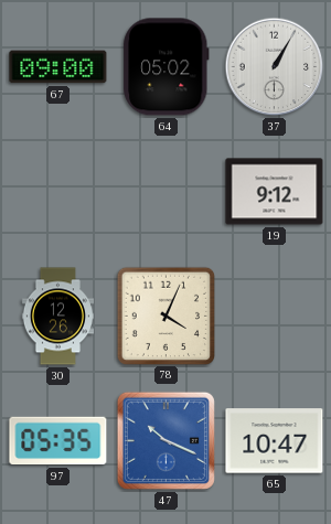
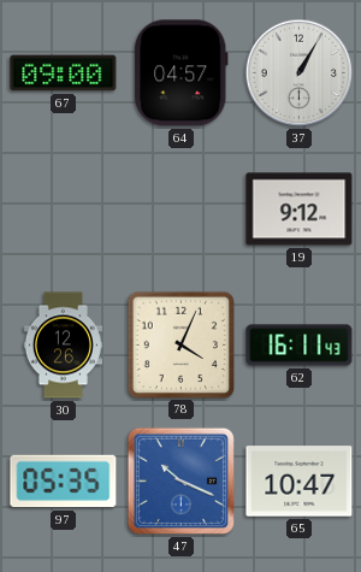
64: 05:02 -> 04:57
62: none -> 16:11
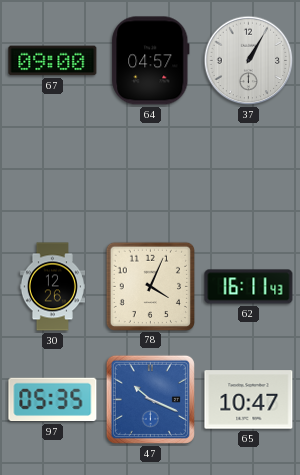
19: 9:12 -> none
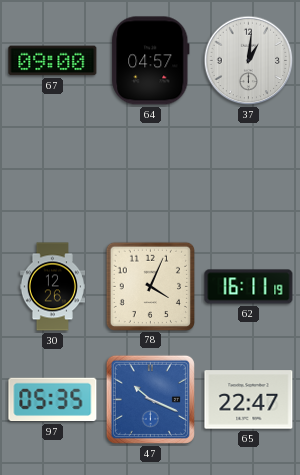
37: 1:05 -> 1:01
62: 16:11:43 -> 16:11:19
65: 10:47 -> 22:47
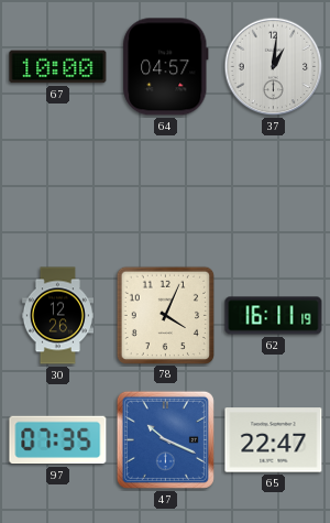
67: 09:00 -> 10:00
97: 05:35 -> 07:35
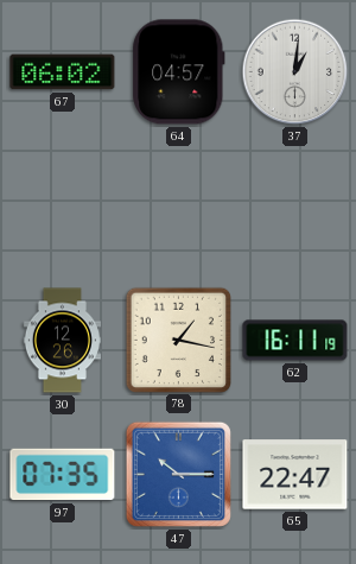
67: 10:00 -> 06:02
78: 4:04 -> 1:17
47: 10:19 -> 10:15
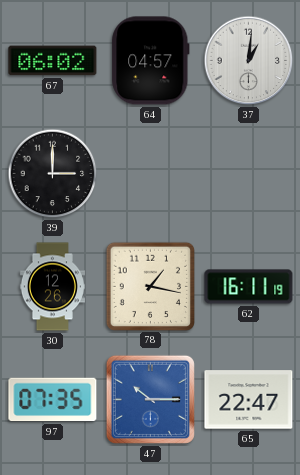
39: none -> 3:00
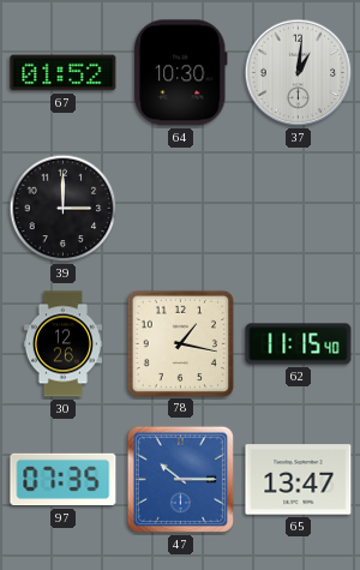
67: 06:02 -> 01:52
64: 04:57 -> 10:30
62: 16:11 -> 11:15
65: 22:47 -> 13:47
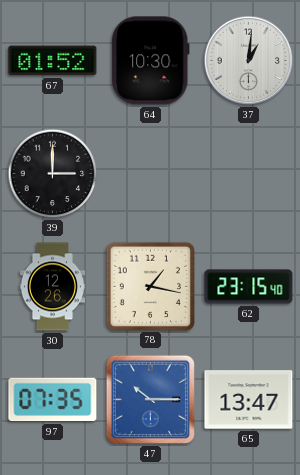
62: 11:15 -> 23:15
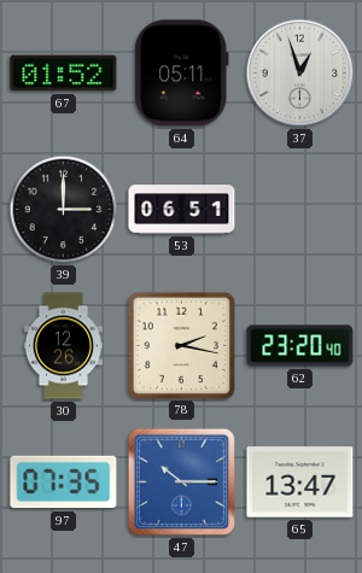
64: 10:30 -> 05:11
37: 1:01 -> 12:57
53: none -> 06:51
78: 1:17 -> 2:17
62: 23:15 -> 23:20
